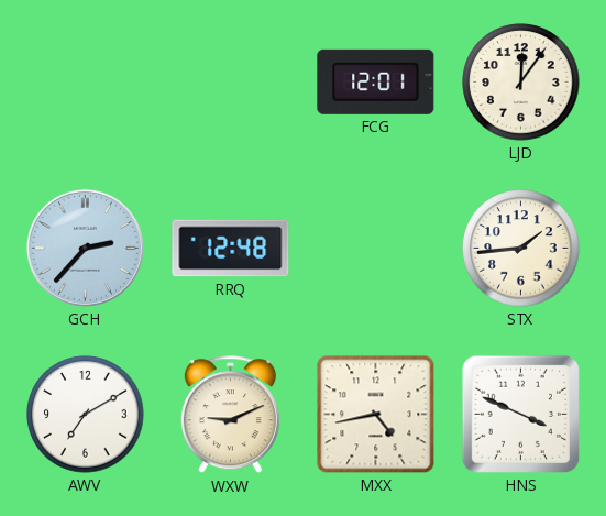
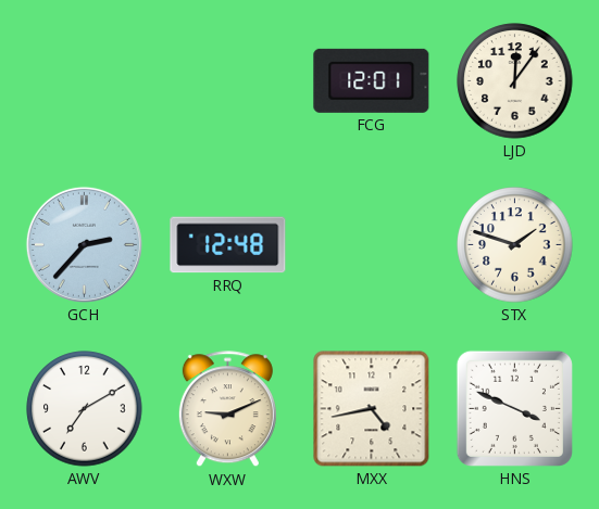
STX: 1:44 -> 1:48
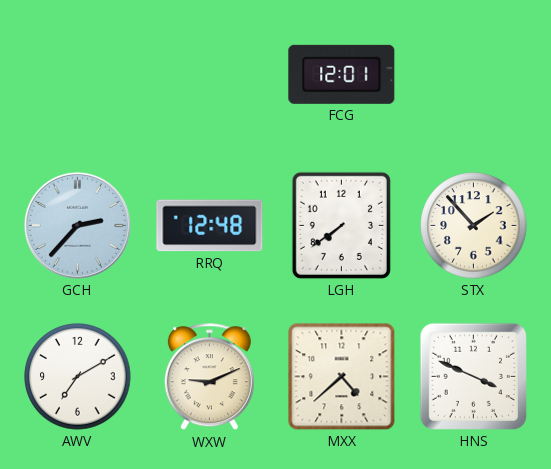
LJD: 12:06 -> none
LGH: none -> 7:39
STX: 1:48 -> 1:53
MXX: 4:43 -> 4:38
